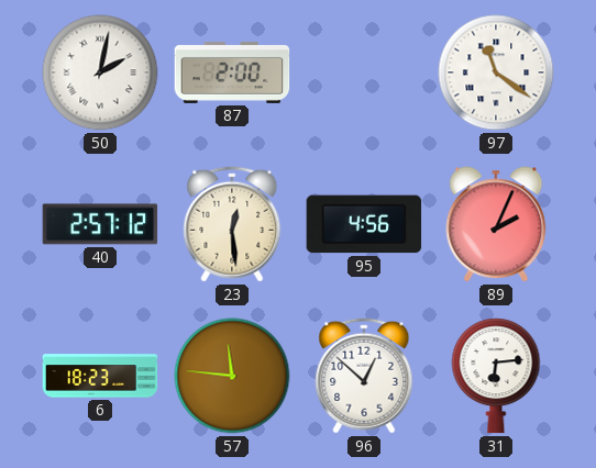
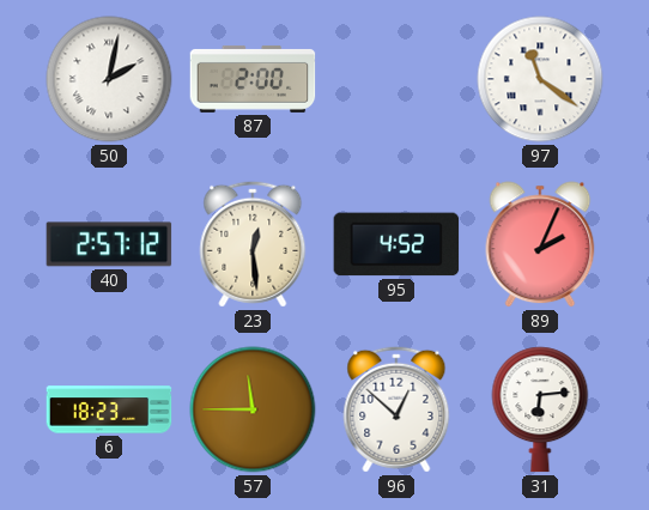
95: 4:56 -> 4:52
57: 11:46 -> 11:45
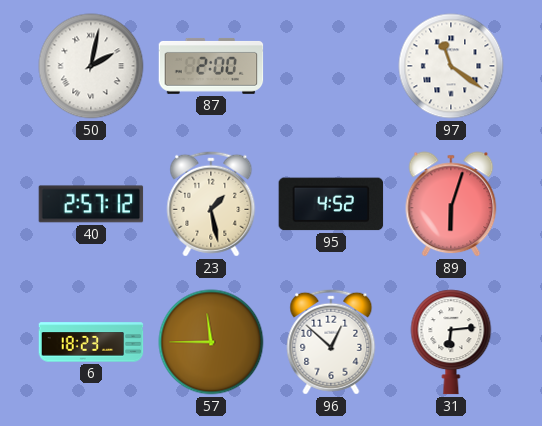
23: 12:29 -> 1:28
89: 2:04 -> 6:03
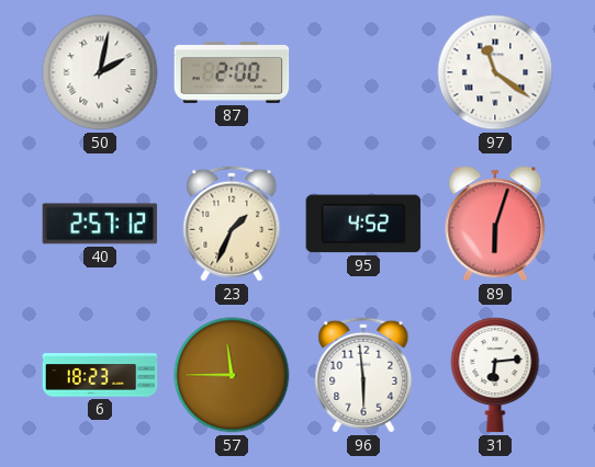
23: 1:28 -> 1:34
96: 12:52 -> 5:59
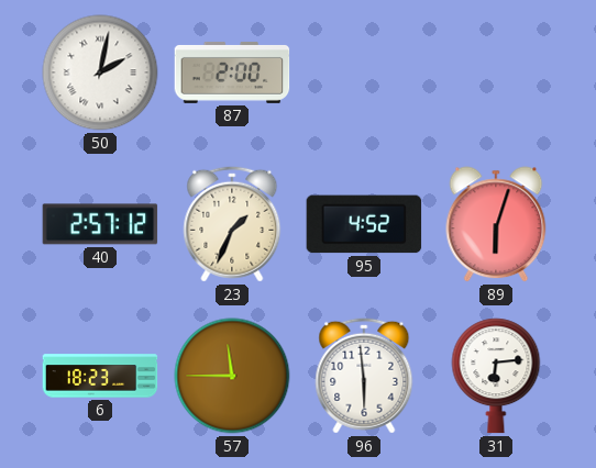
97: 11:21 -> none
